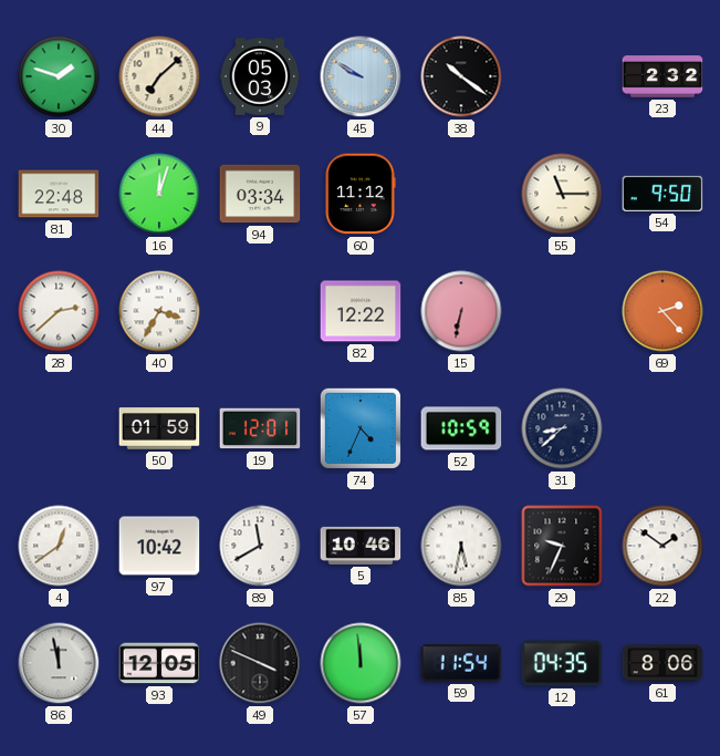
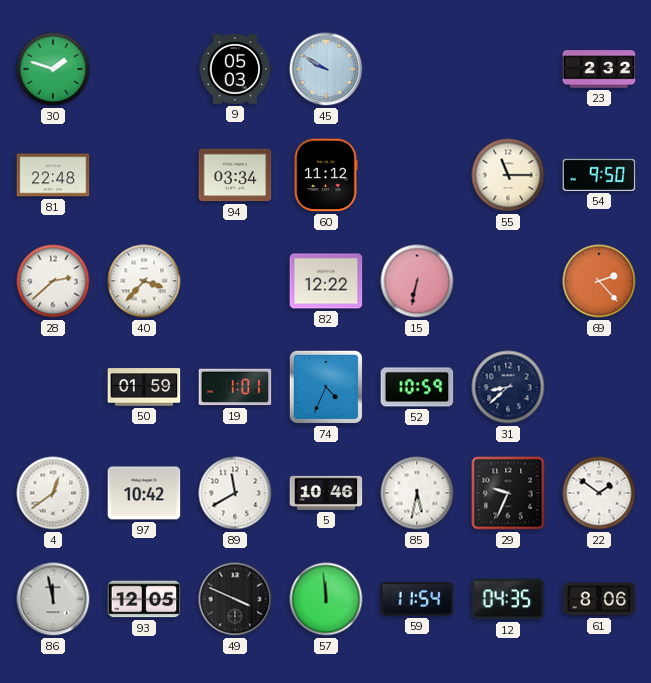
44: 7:08 -> none
38: 10:21 -> none
16: 12:03 -> none
40: 3:35 -> 3:37
19: 12:01 -> 1:01
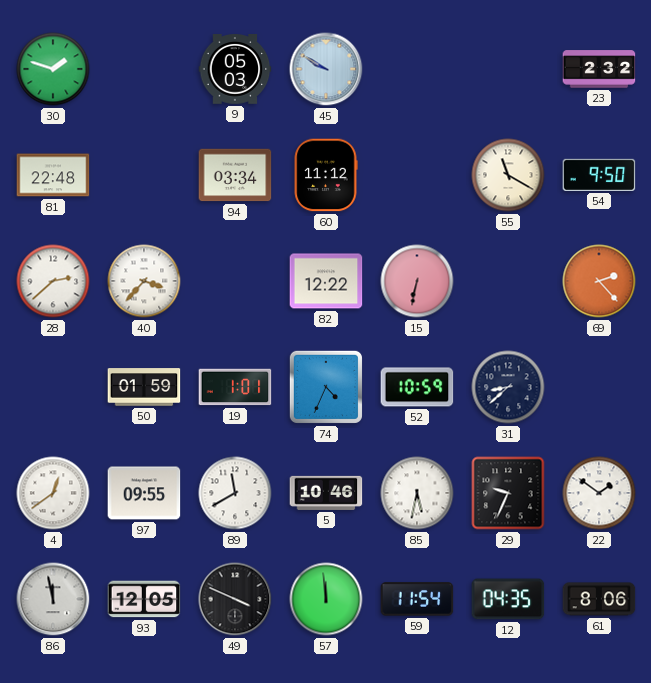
55: 11:15 -> 11:20
97: 10:42 -> 09:55
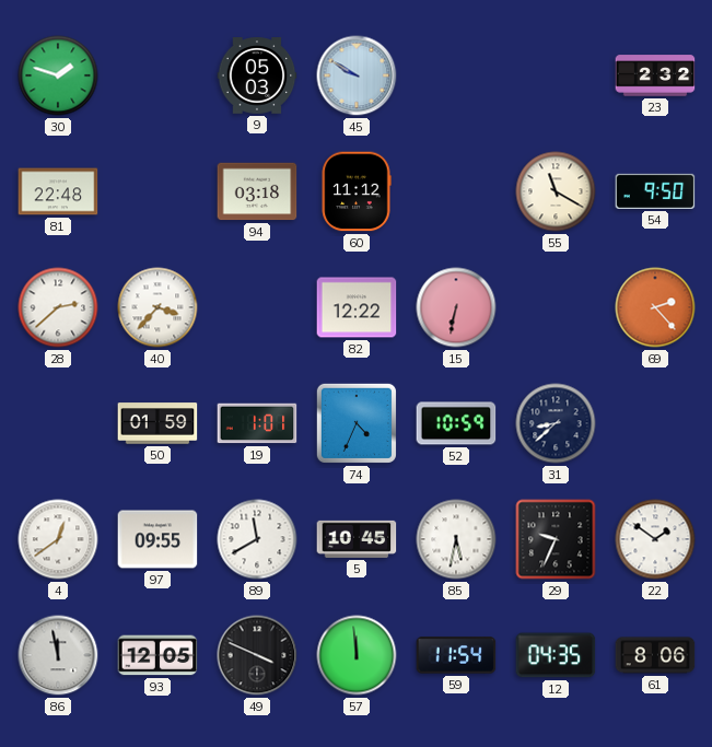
94: 03:34 -> 03:18
5: 10:46 -> 10:45
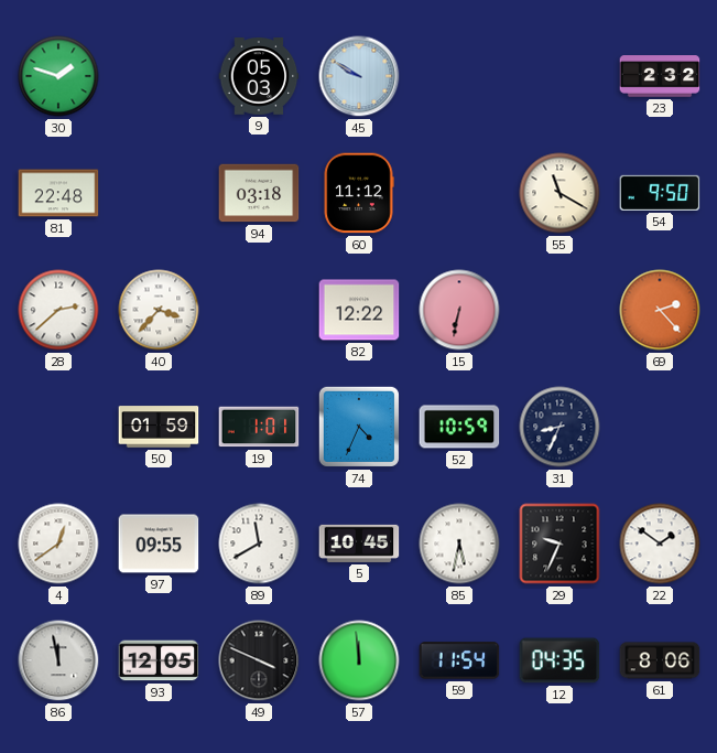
31: 8:38 -> 8:34
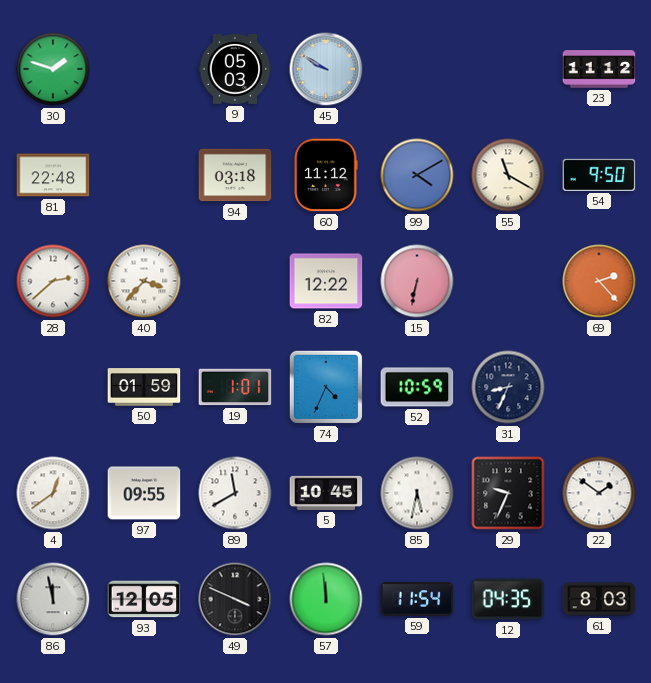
23: 2:32 -> 11:12
99: none -> 4:10
61: 8:06 -> 8:03
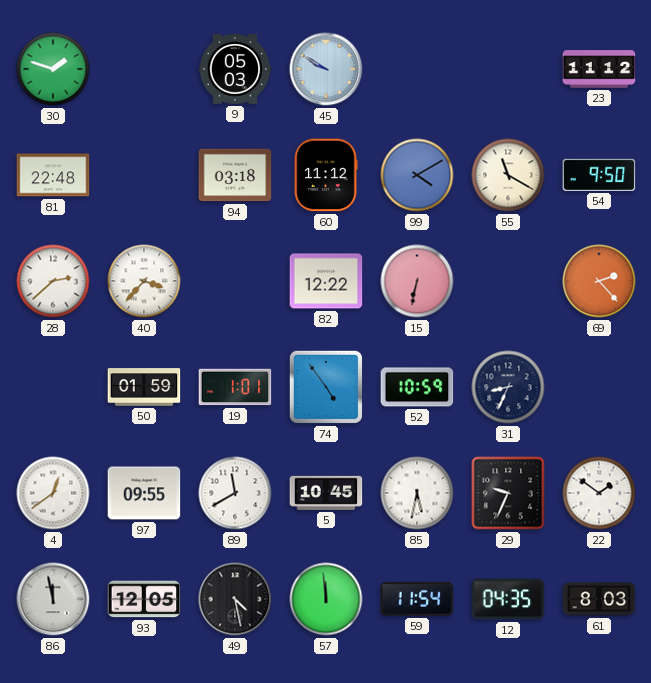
74: 4:34 -> 4:54
49: 3:49 -> 4:28
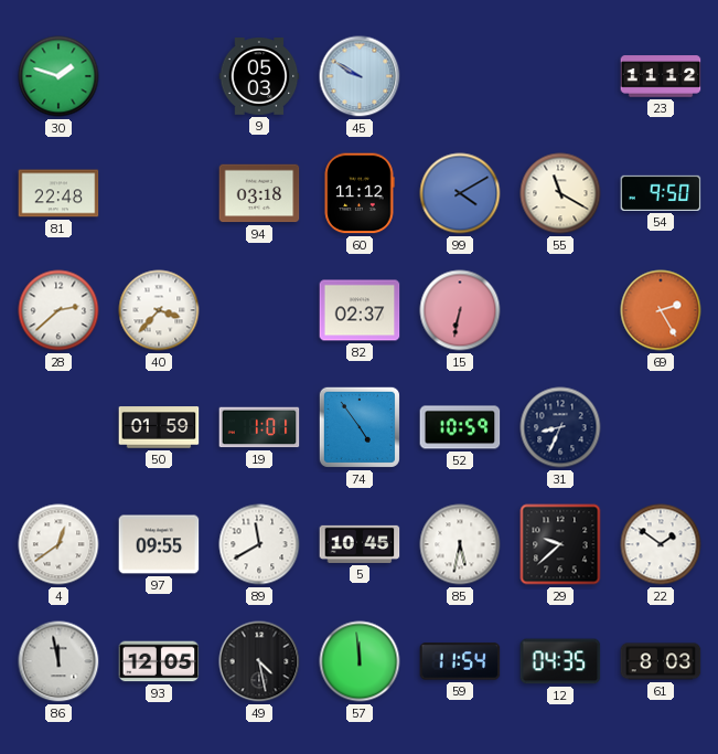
82: 12:22 -> 02:37
69: 2:23 -> 2:25
29: 9:34 -> 9:38
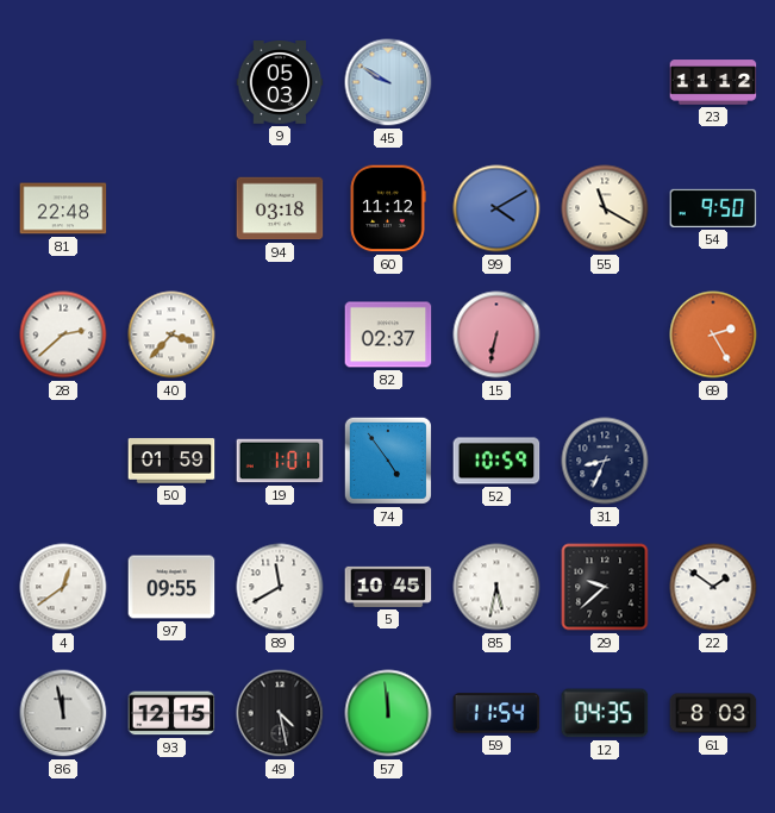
30: 1:48 -> none
93: 12:05 -> 12:15
